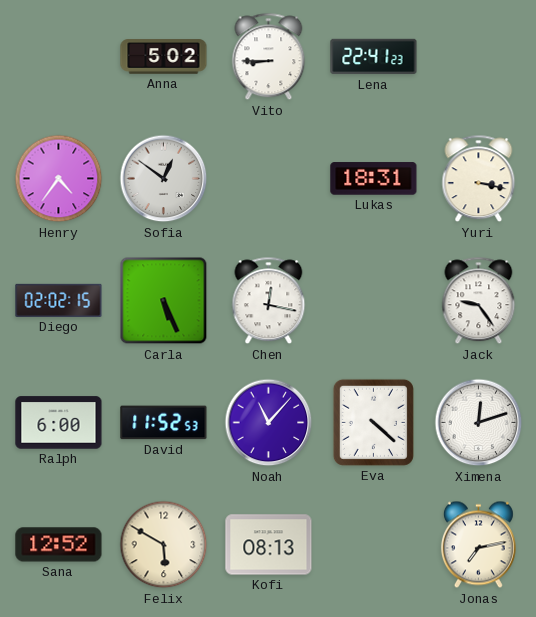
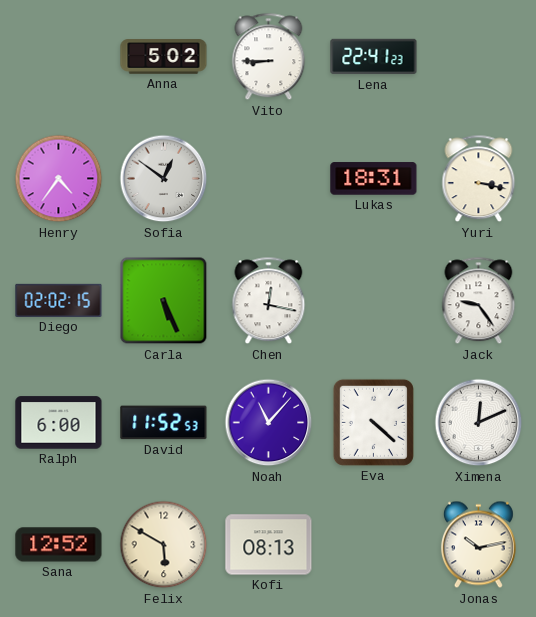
Ximena: 12:12 -> 12:11
Jonas: 7:13 -> 10:13
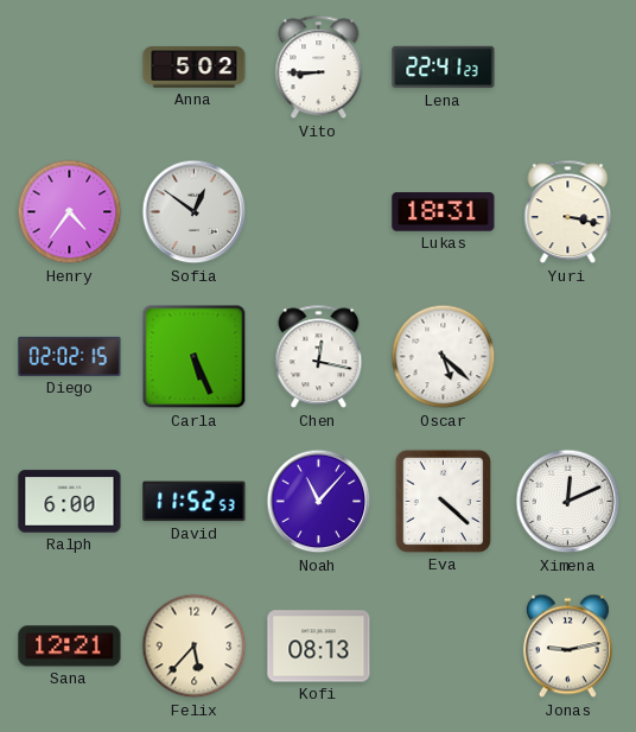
Oscar: none -> 5:22
Jack: 9:24 -> none
Sana: 12:52 -> 12:21
Felix: 5:50 -> 5:37
Jonas: 10:13 -> 9:13
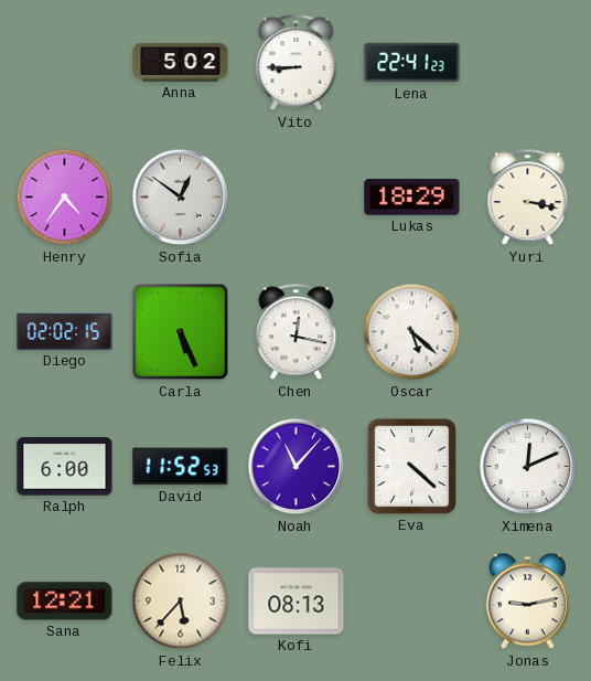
Lukas: 18:31 -> 18:29
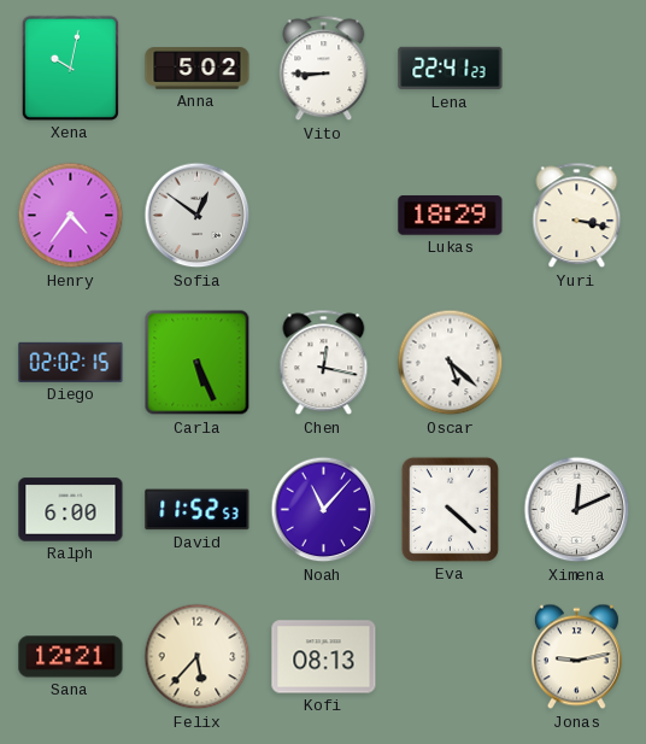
Xena: none -> 10:02
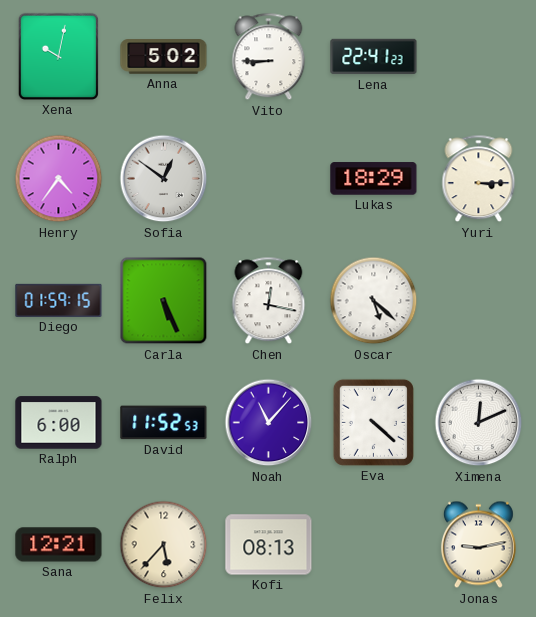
Yuri: 3:17 -> 3:15
Diego: 02:02 -> 01:59
